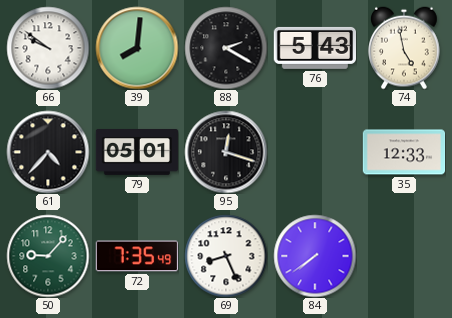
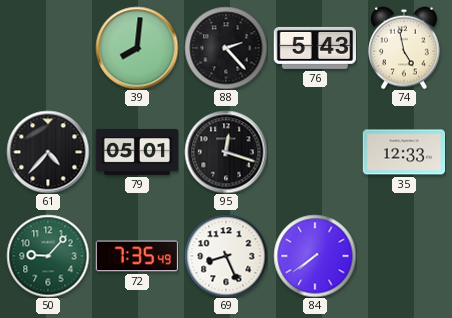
66: 9:51 -> none
88: 2:20 -> 2:23
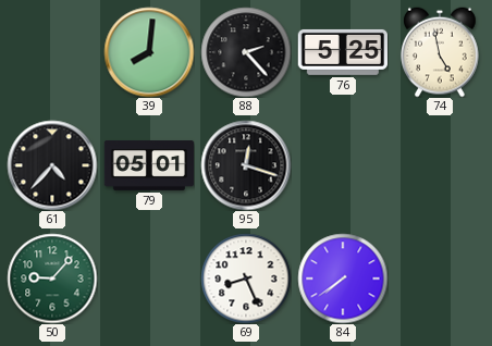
76: 5:43 -> 5:25
35: 12:33 -> none
72: 7:35 -> none
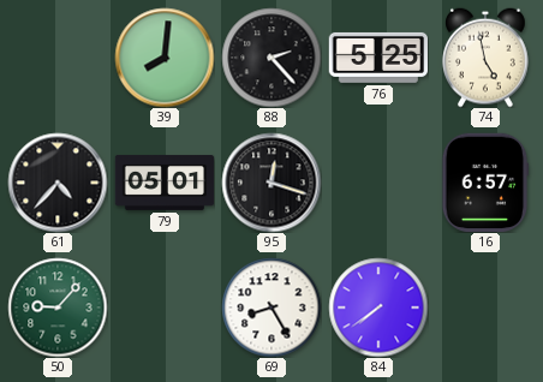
16: none -> 6:57
69: 8:26 -> 8:25
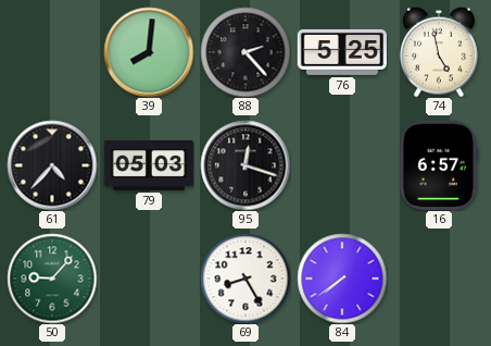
79: 05:01 -> 05:03
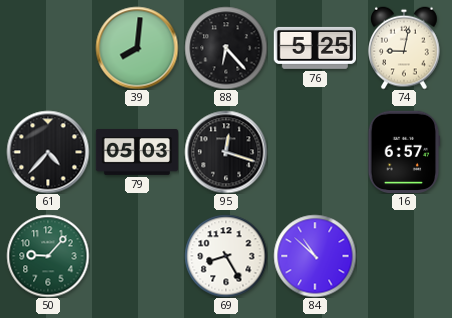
88: 2:23 -> 6:23
74: 4:58 -> 9:02
84: 7:39 -> 10:52
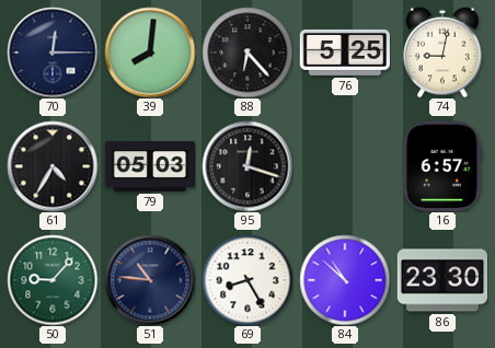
70: none -> 12:15
61: 4:37 -> 4:35
51: none -> 10:46
86: none -> 23:30
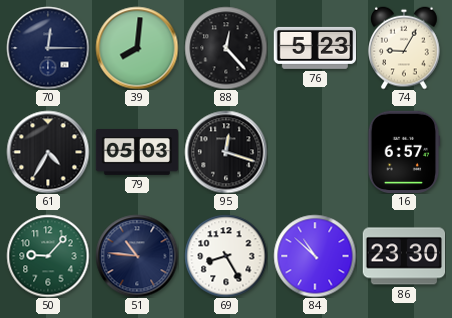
88: 6:23 -> 12:23
76: 5:25 -> 5:23
74: 9:02 -> 9:05
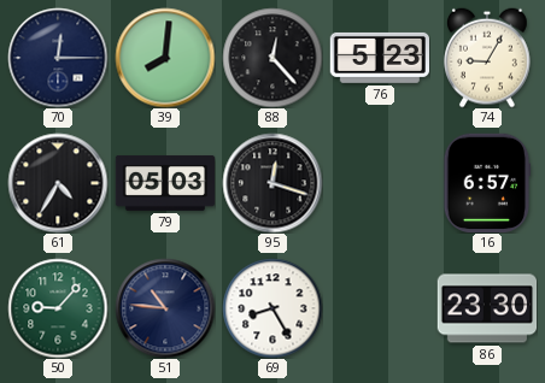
84: 10:52 -> none
